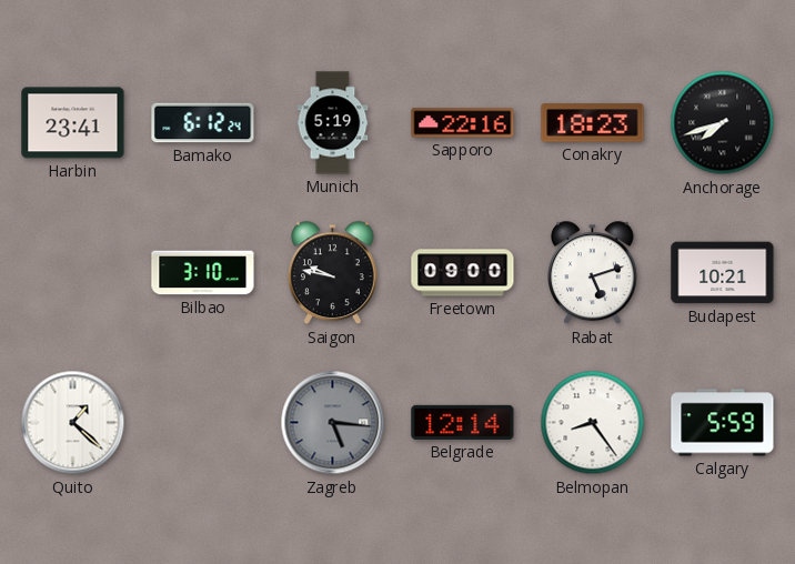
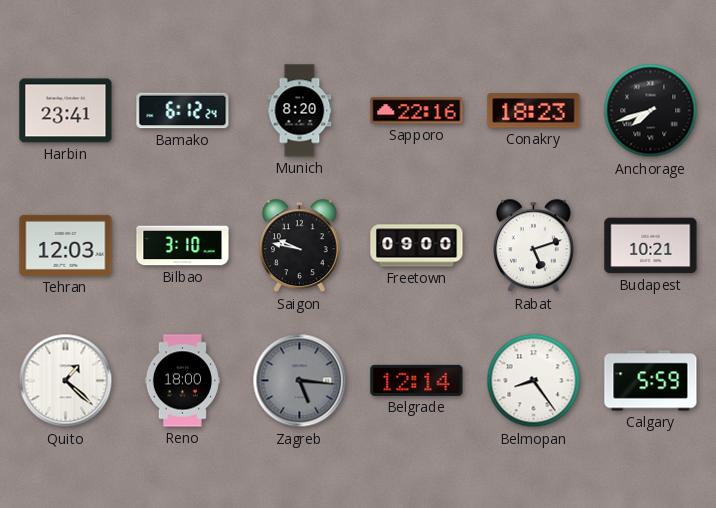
Munich: 5:19 -> 8:20
Tehran: none -> 12:03
Reno: none -> 18:00
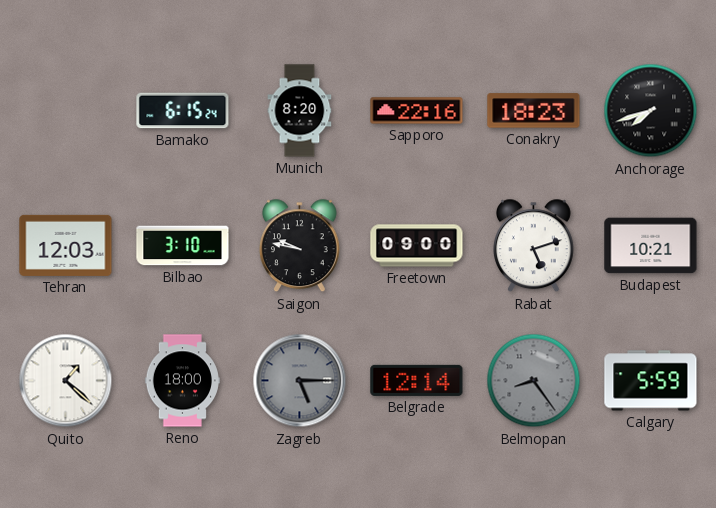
Harbin: 23:41 -> none
Bamako: 6:12 -> 6:15
Zagreb: 5:16 -> 5:15
Belmopan dial: white -> grey
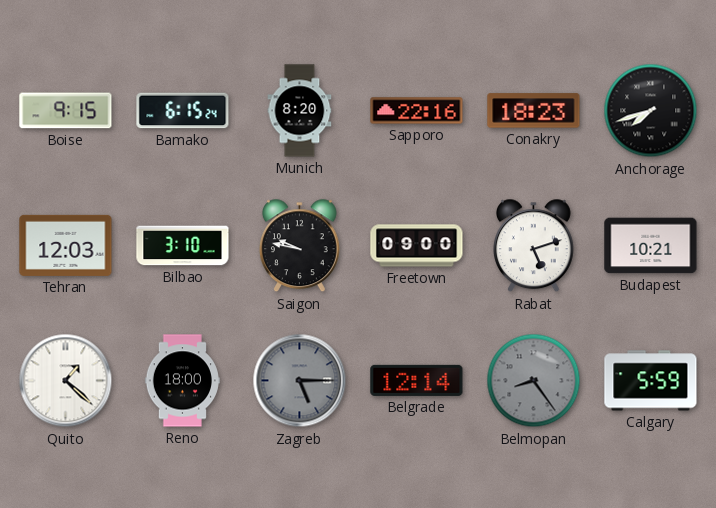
Boise: none -> 9:15
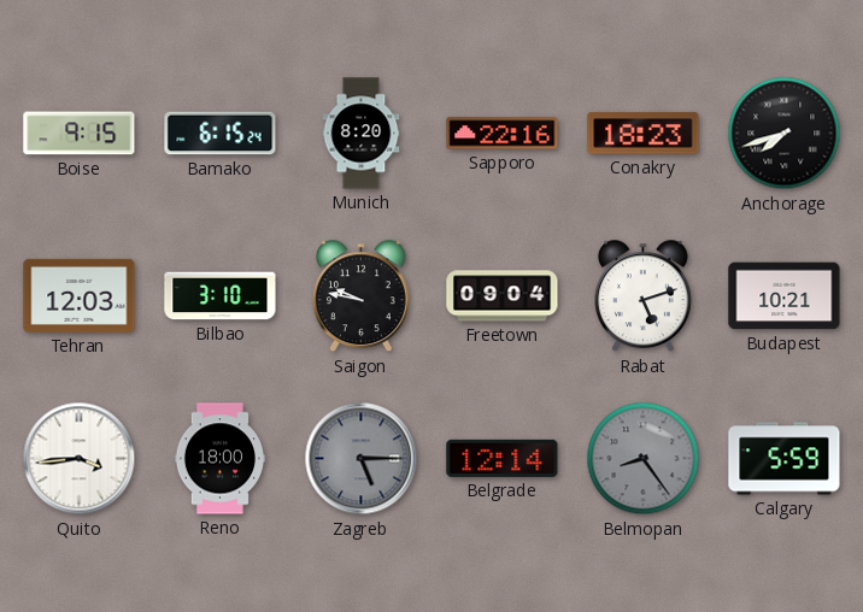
Freetown: 09:00 -> 09:04
Quito: 1:22 -> 3:44
